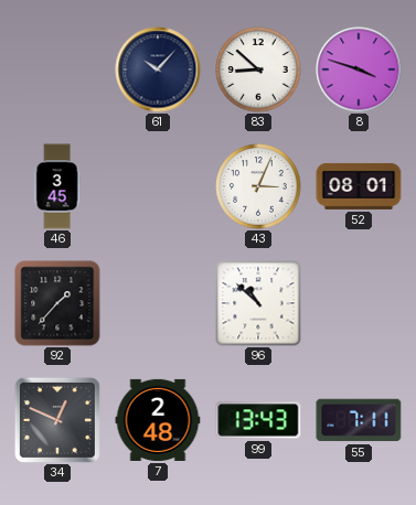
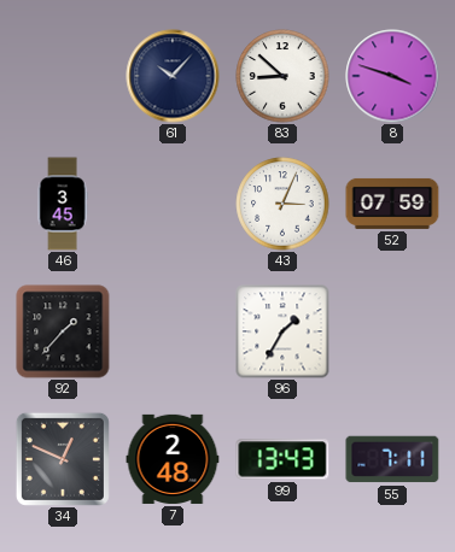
52: 08:01 -> 07:59
96: 10:52 -> 1:35
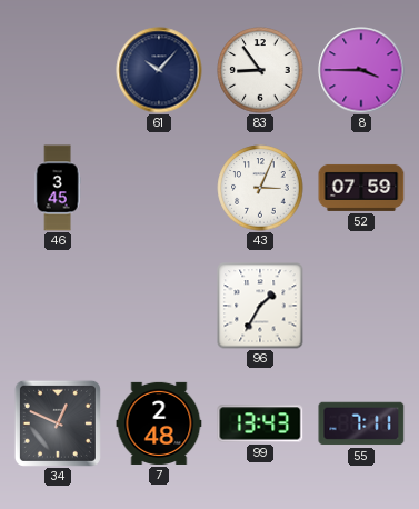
83: 8:52 -> 8:54
8: 3:48 -> 3:45
92: 1:37 -> none
